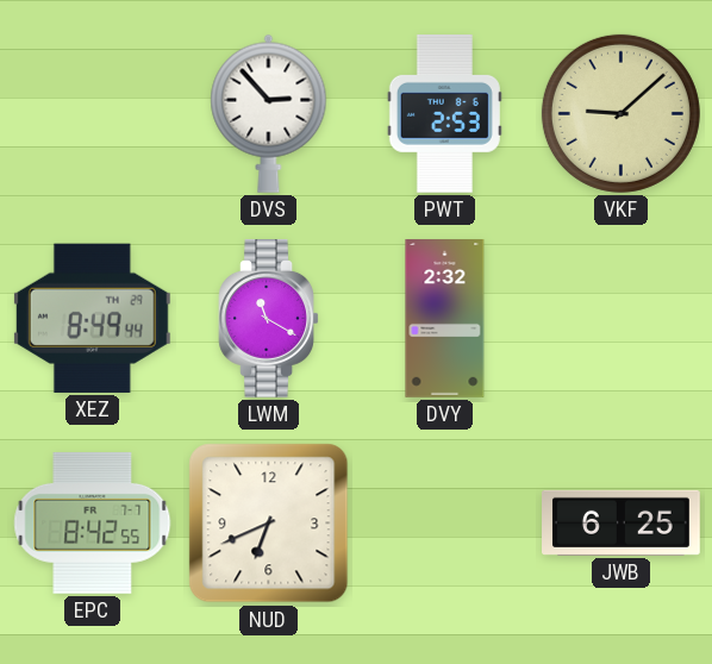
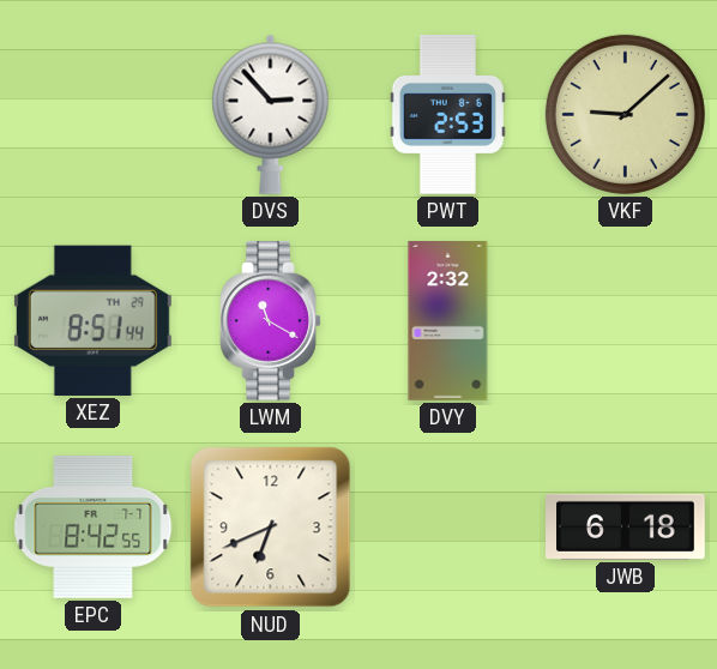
XEZ: 8:49 -> 8:51
JWB: 6:25 -> 6:18
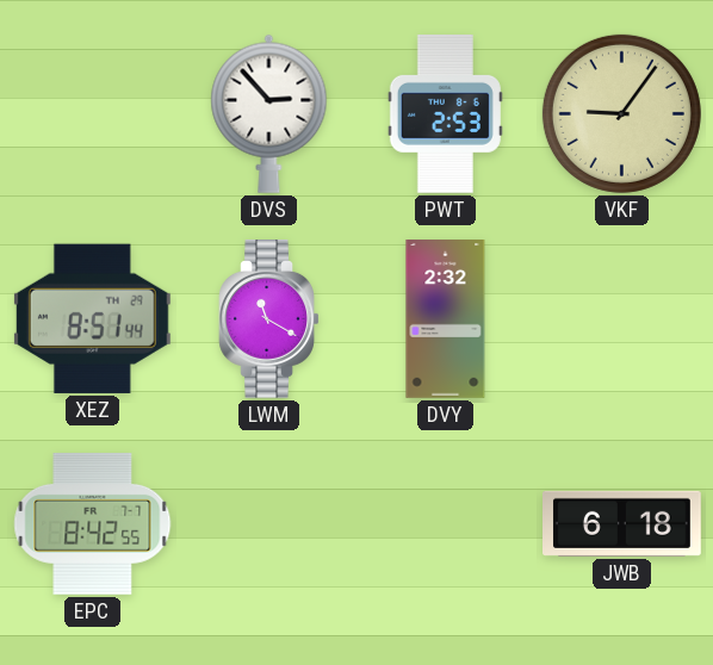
VKF: 9:08 -> 9:06
NUD: 6:41 -> none
